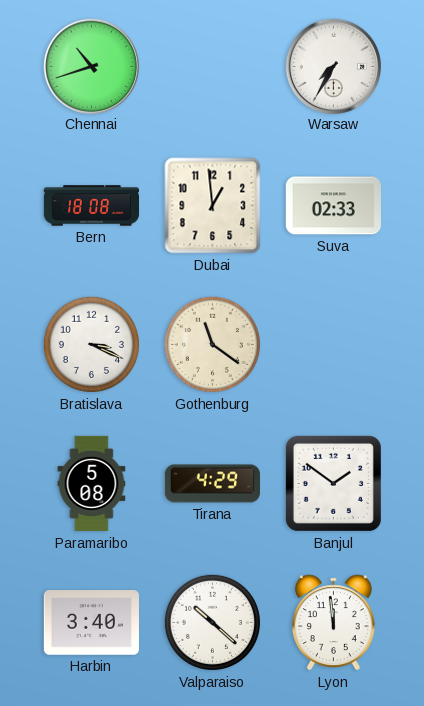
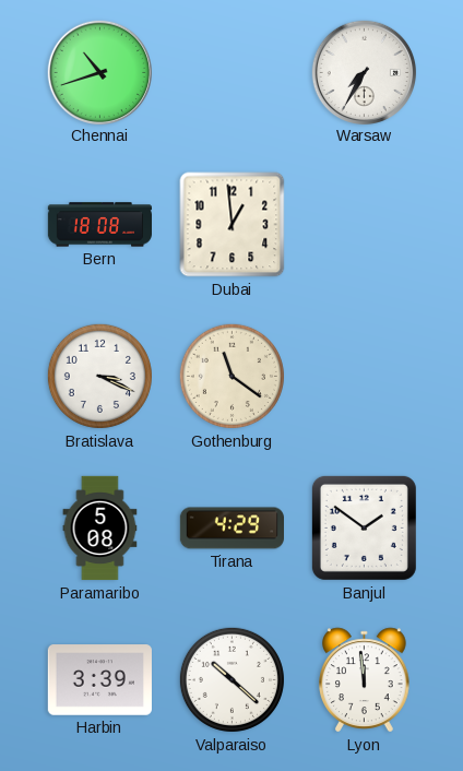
Suva: 02:33 -> none
Harbin: 3:40 -> 3:39
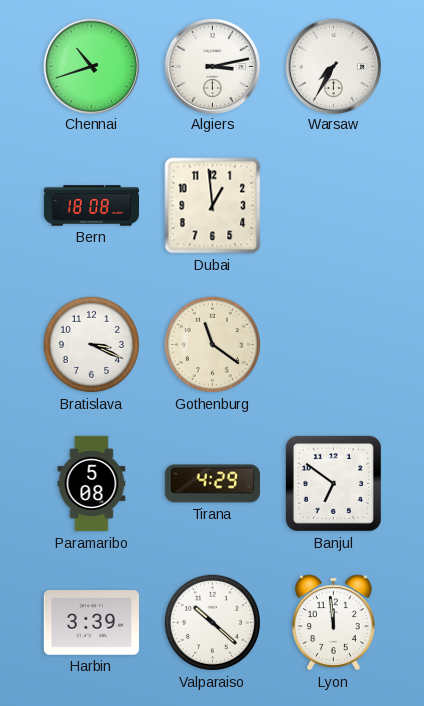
Algiers: none -> 3:13
Banjul: 1:51 -> 6:51
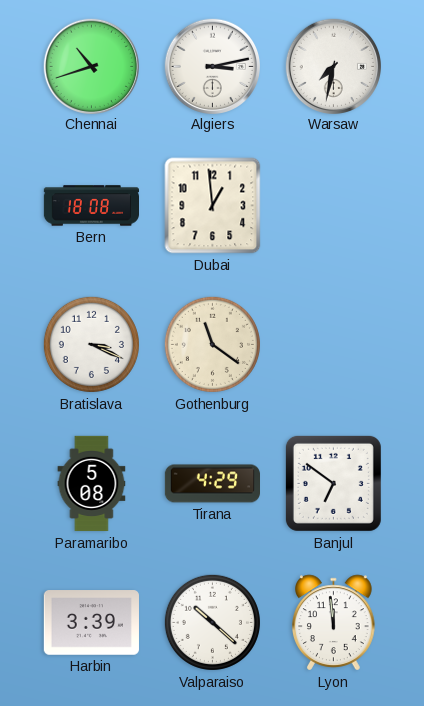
Warsaw: 7:35 -> 7:32
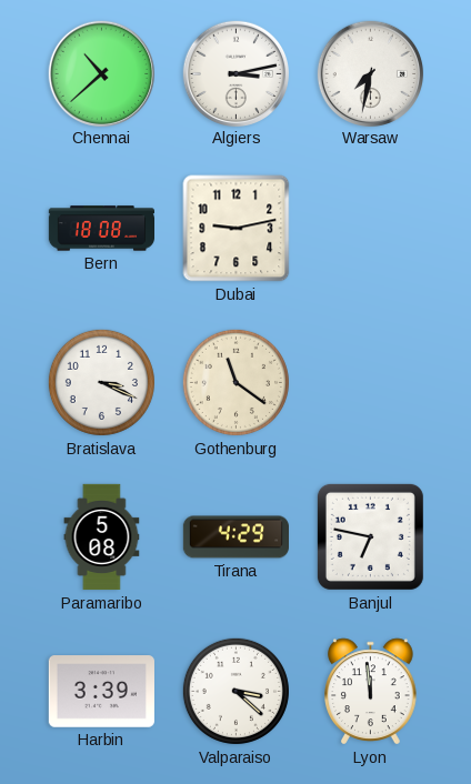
Chennai: 10:42 -> 10:38
Dubai: 12:59 -> 9:13
Banjul: 6:51 -> 6:47
Valparaiso: 10:22 -> 3:22
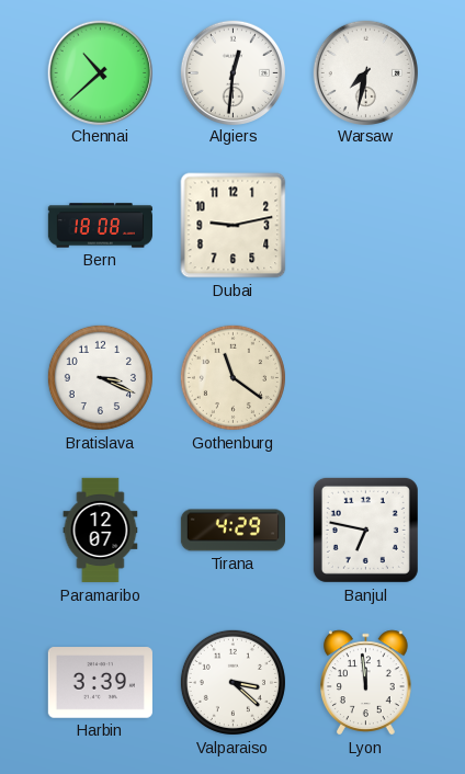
Algiers: 3:13 -> 12:31
Paramaribo: 5:08 -> 12:07
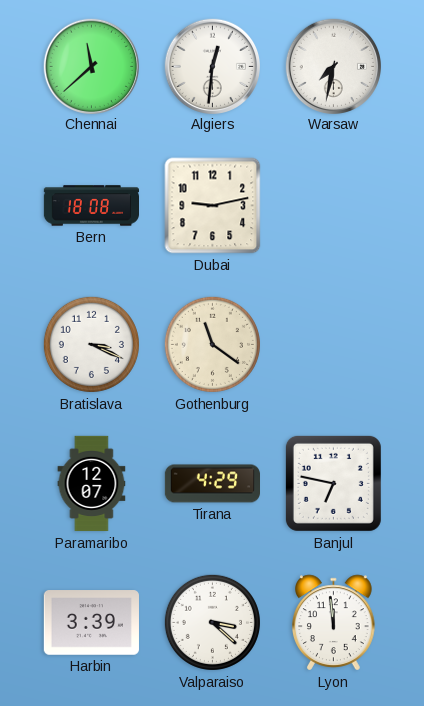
Chennai: 10:38 -> 11:38
